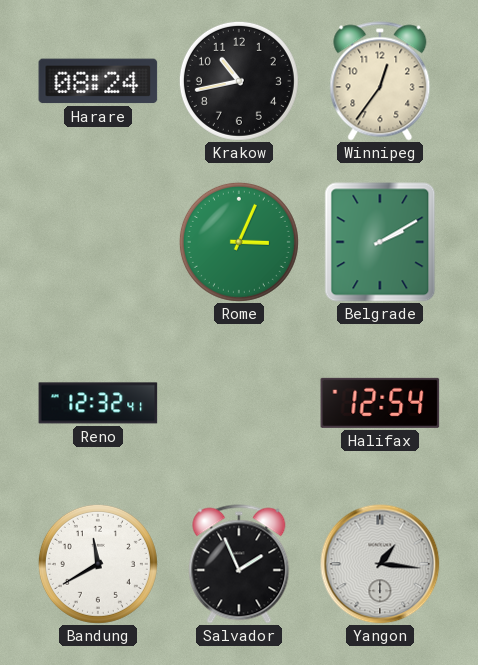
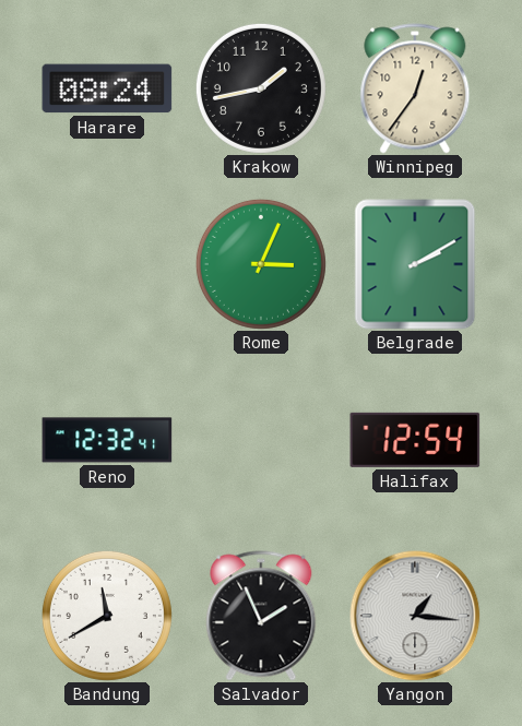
Krakow: 10:43 -> 1:43
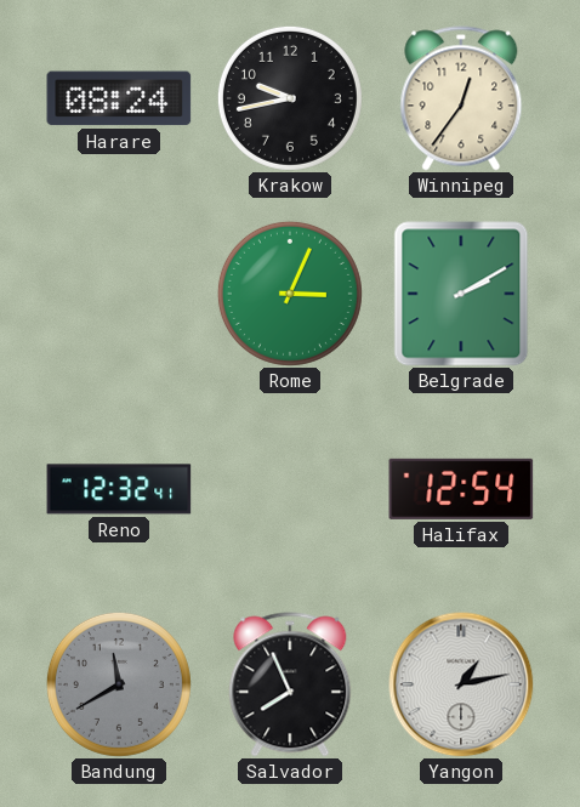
Krakow: 1:43 -> 9:43
Bandung dial: white -> grey
Salvador: 1:56 -> 7:56
Yangon: 1:16 -> 1:13
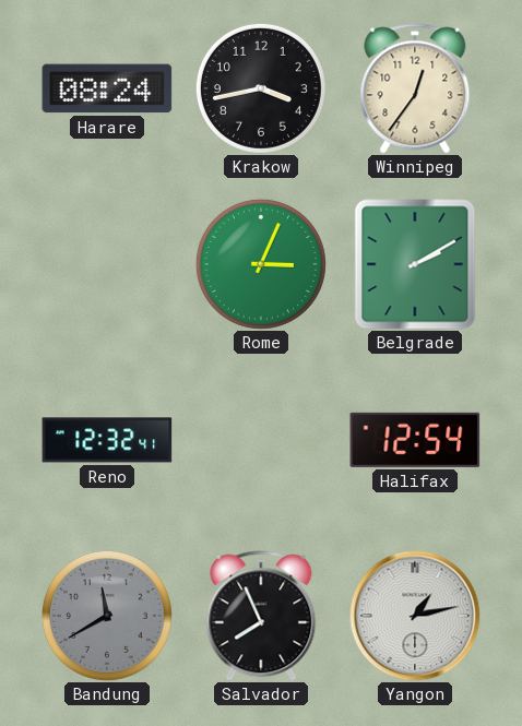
Krakow: 9:43 -> 3:43
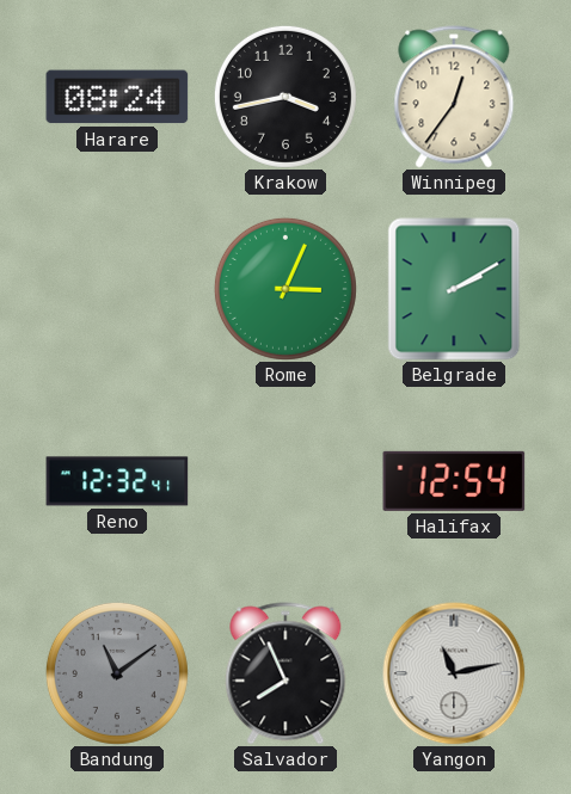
Bandung: 11:40 -> 11:09
Yangon: 1:13 -> 11:13
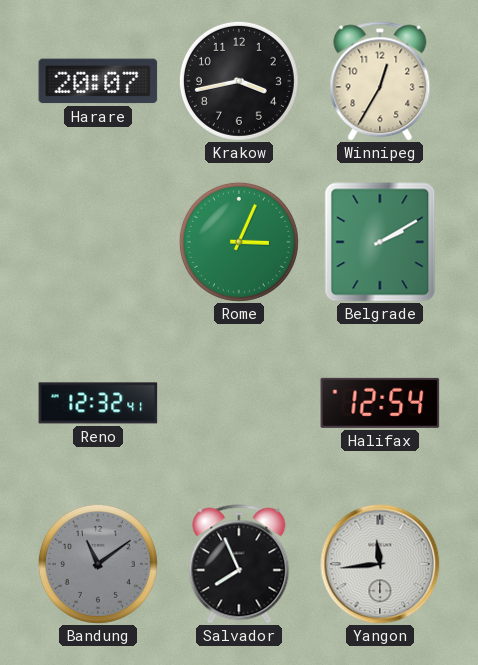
Harare: 08:24 -> 20:07
Winnipeg: 12:36 -> 12:35
Yangon: 11:13 -> 11:44
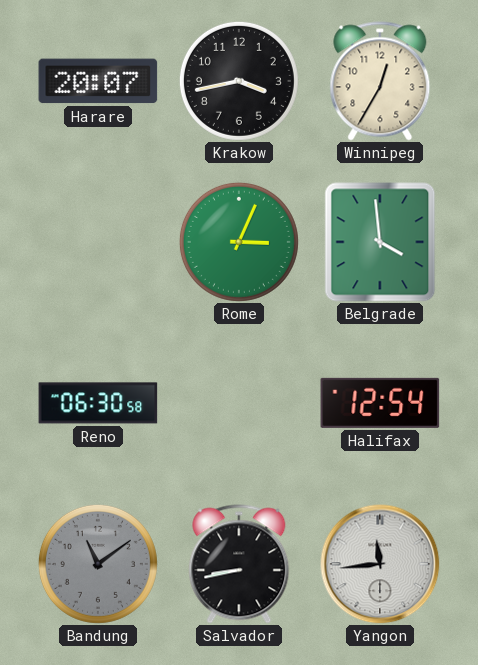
Belgrade: 2:10 -> 3:59
Reno: 12:32 -> 06:30
Salvador: 7:56 -> 8:43
